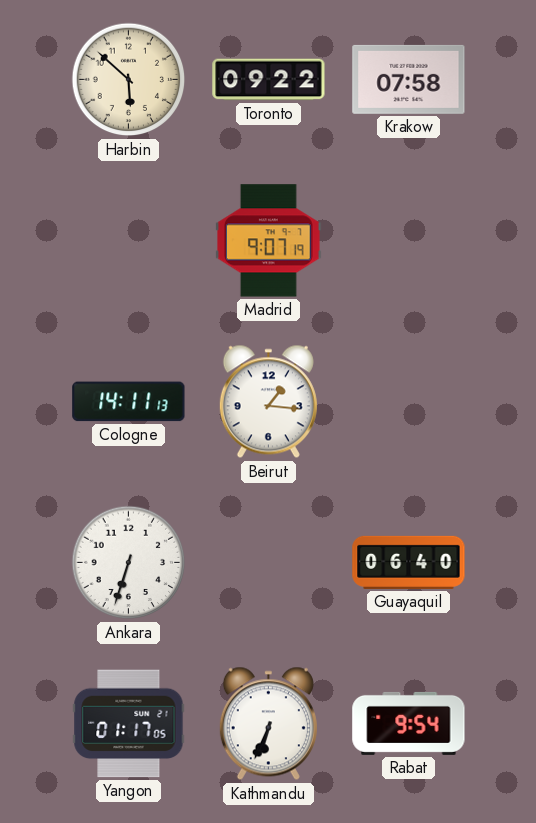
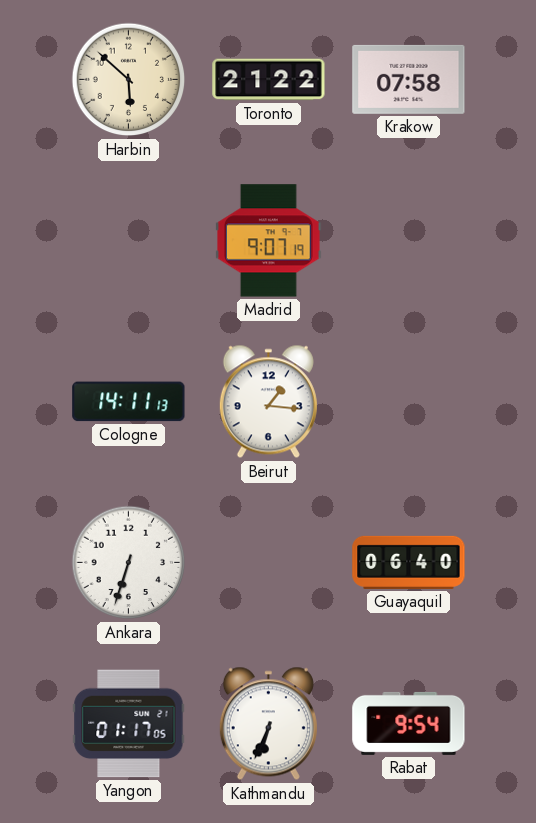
Toronto: 09:22 -> 21:22
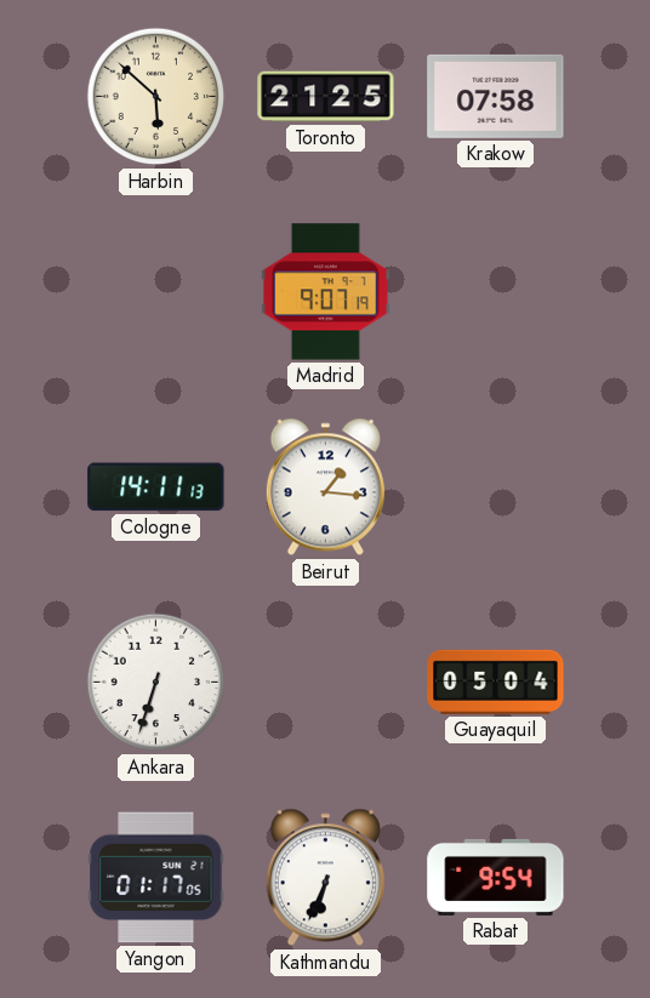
Toronto: 21:22 -> 21:25
Guayaquil: 06:40 -> 05:04
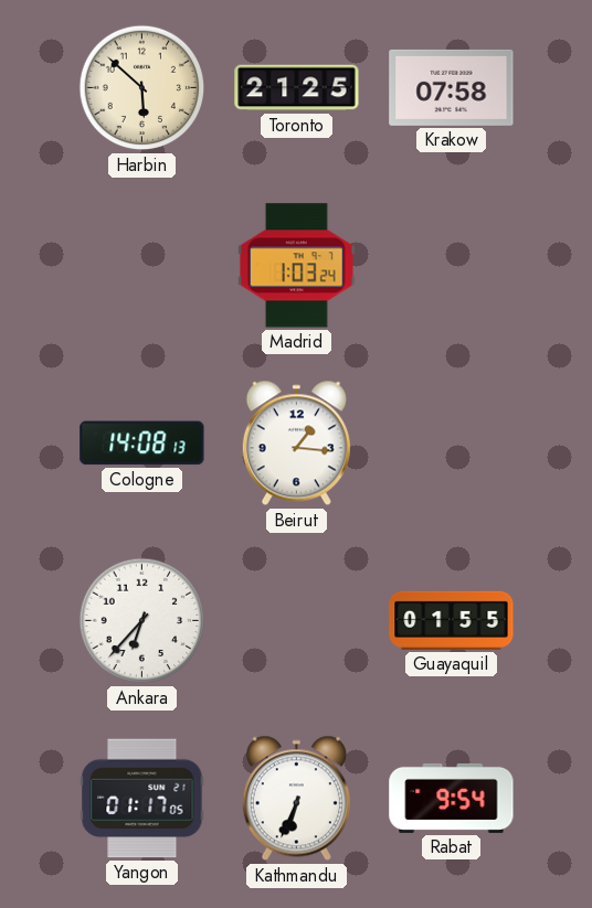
Madrid: 9:07 -> 1:03
Cologne: 14:11 -> 14:08
Ankara: 6:33 -> 6:37
Guayaquil: 05:04 -> 01:55
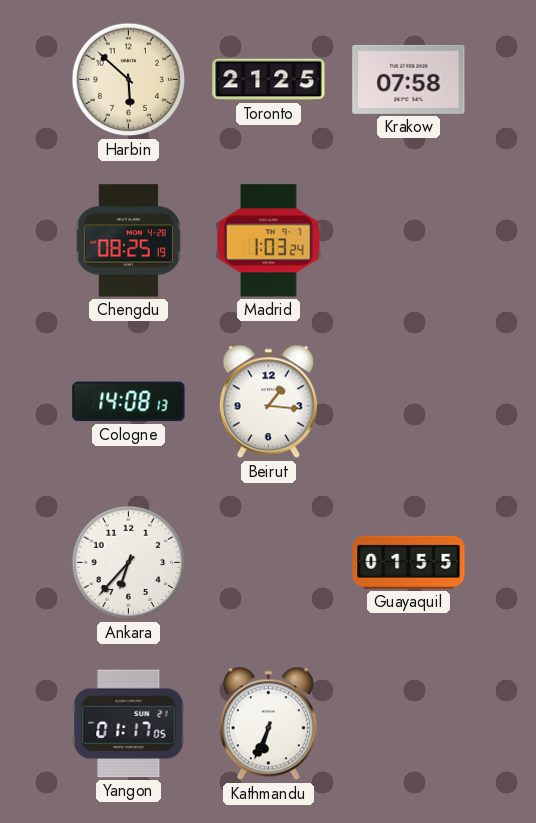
Chengdu: none -> 08:25
Rabat: 9:54 -> none
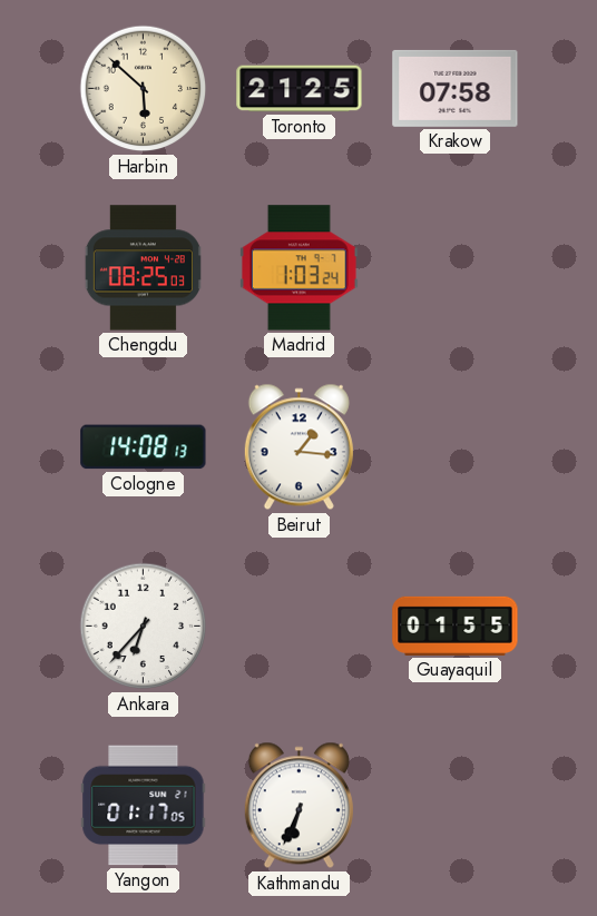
Chengdu: 08:25:19 -> 08:25:03
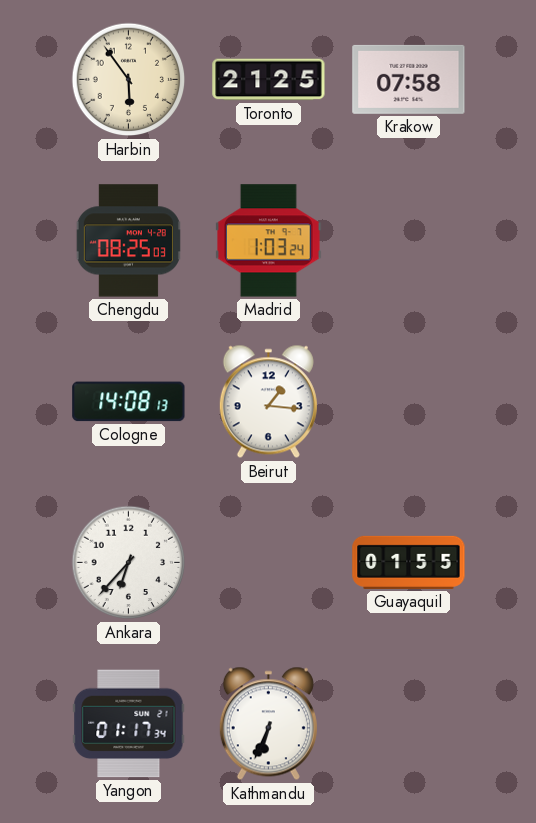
Harbin: 5:52 -> 5:54
Yangon: 01:17:05 -> 01:17:34
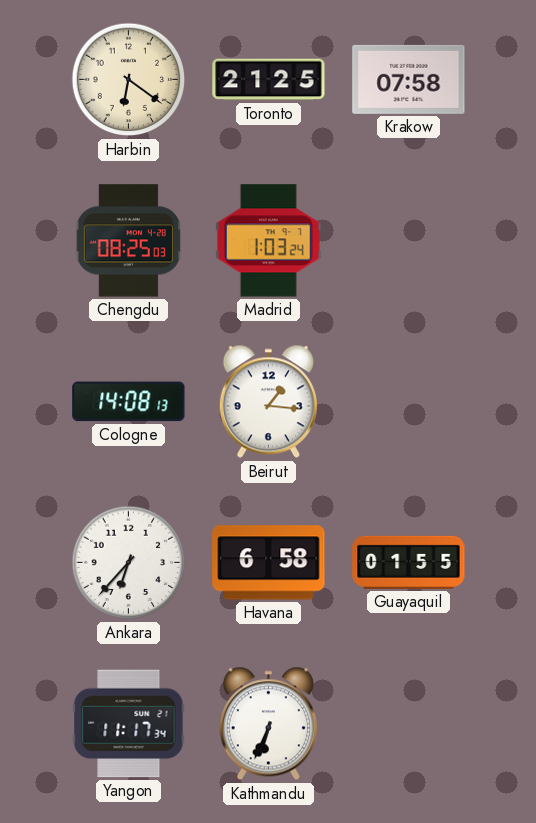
Harbin: 5:54 -> 6:21
Havana: none -> 6:58
Yangon: 01:17 -> 11:17
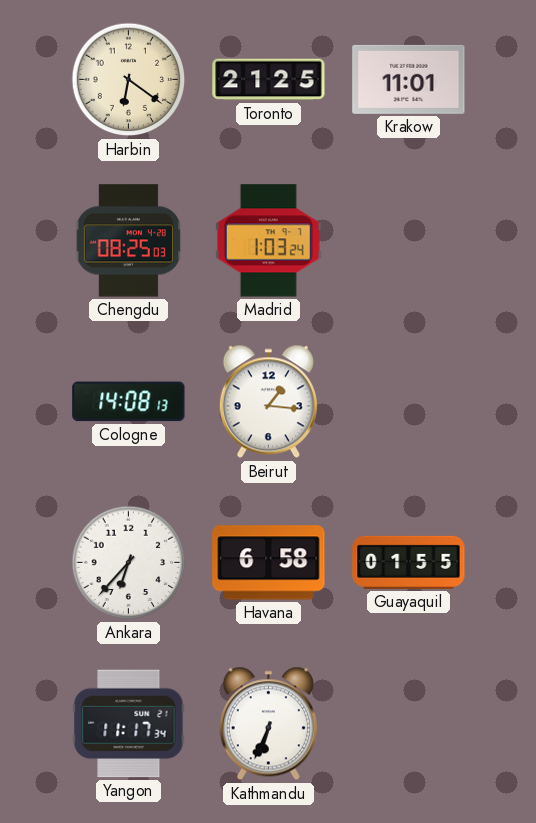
Krakow: 07:58 -> 11:01
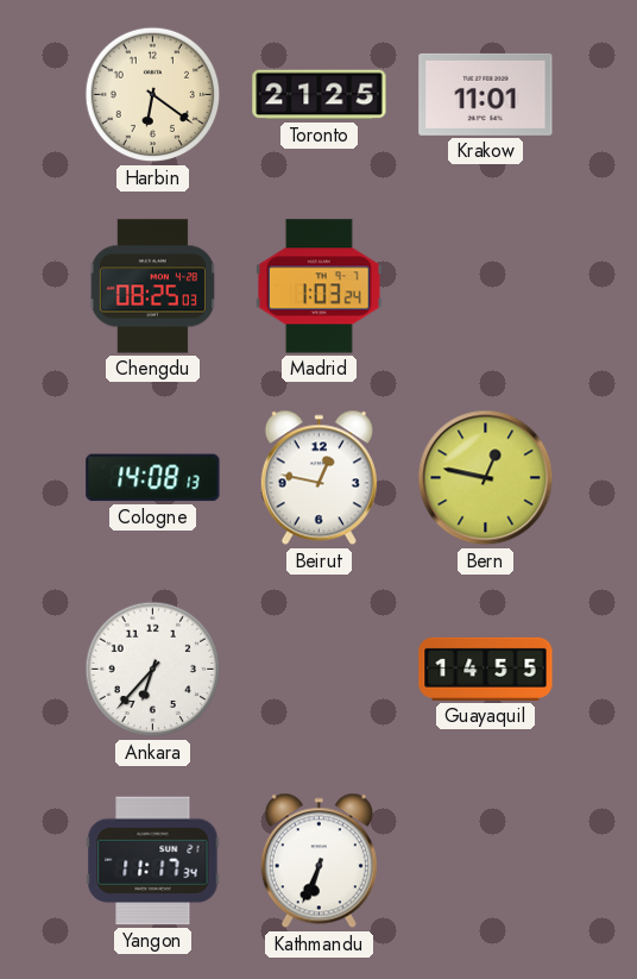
Beirut: 1:16 -> 12:47
Bern: none -> 12:47
Havana: 6:58 -> none
Guayaquil: 01:55 -> 14:55
